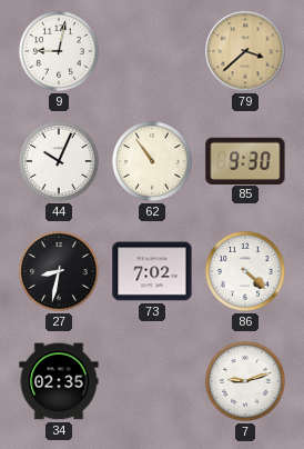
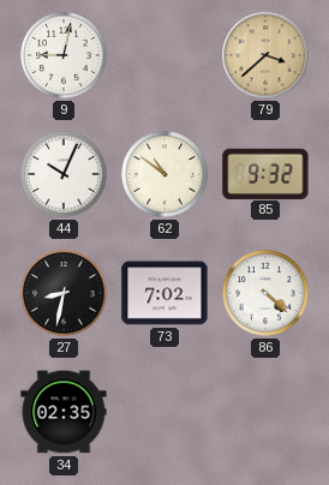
62: 10:54 -> 10:51
85: 9:30 -> 9:32
7: 9:12 -> none
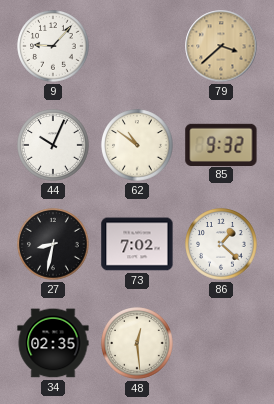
9: 9:02 -> 9:07
86: 4:22 -> 1:22
48: none -> 12:29
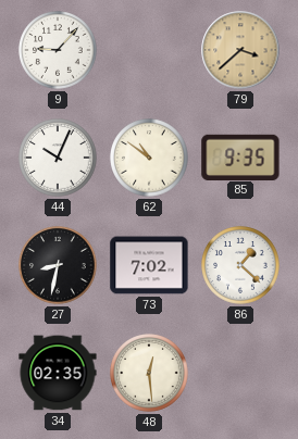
85: 9:32 -> 9:35
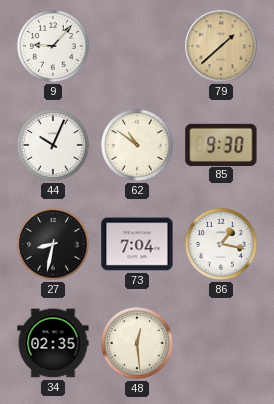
79: 3:38 -> 1:38
85: 9:35 -> 9:30
73: 7:02 -> 7:04
86: 1:22 -> 1:17
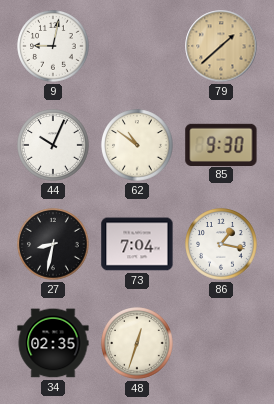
9: 9:07 -> 9:02
48: 12:29 -> 12:33
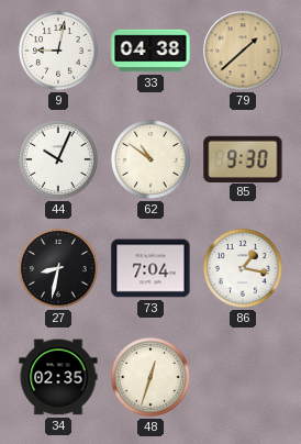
33: none -> 04:38
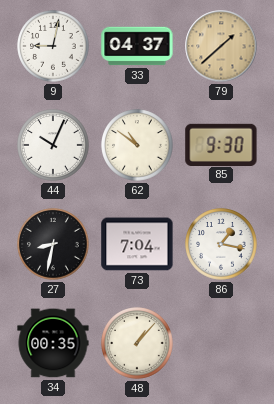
33: 04:38 -> 04:37
34: 02:35 -> 00:35
48: 12:33 -> 1:07
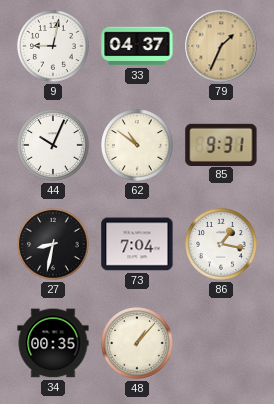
79: 1:38 -> 1:34
85: 9:30 -> 9:31
